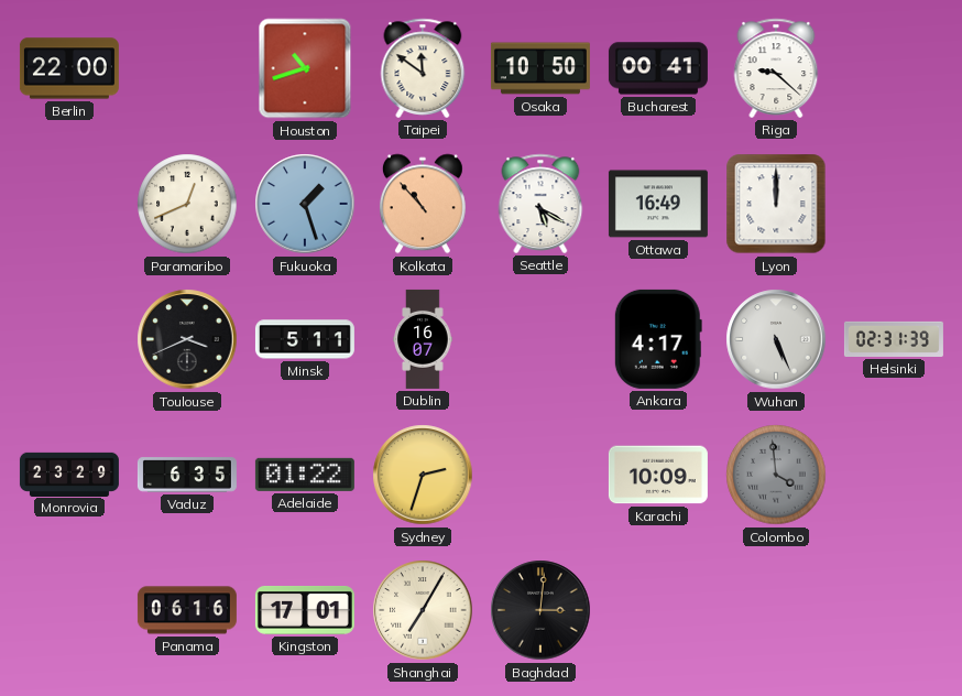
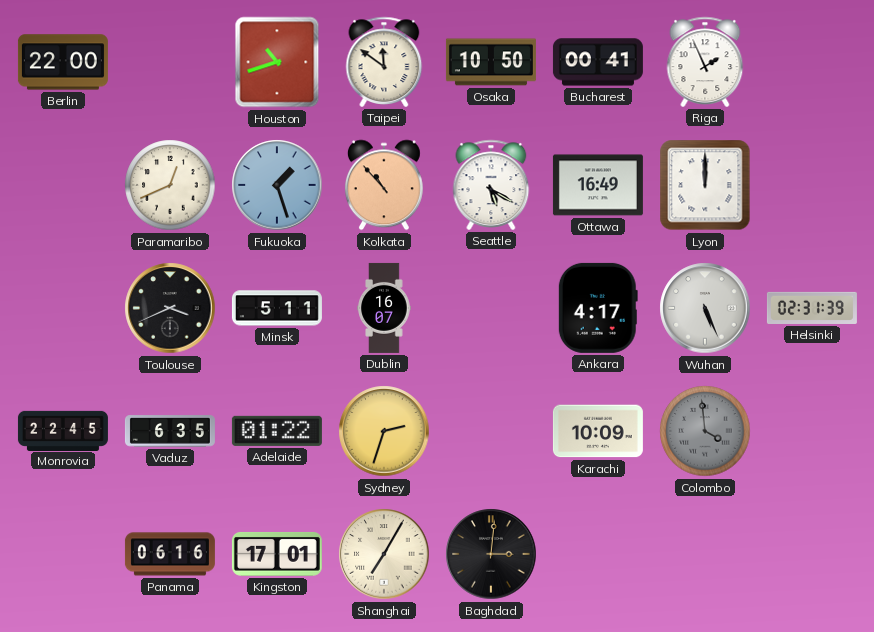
Riga: 9:22 -> 1:56
Monrovia: 23:29 -> 22:45
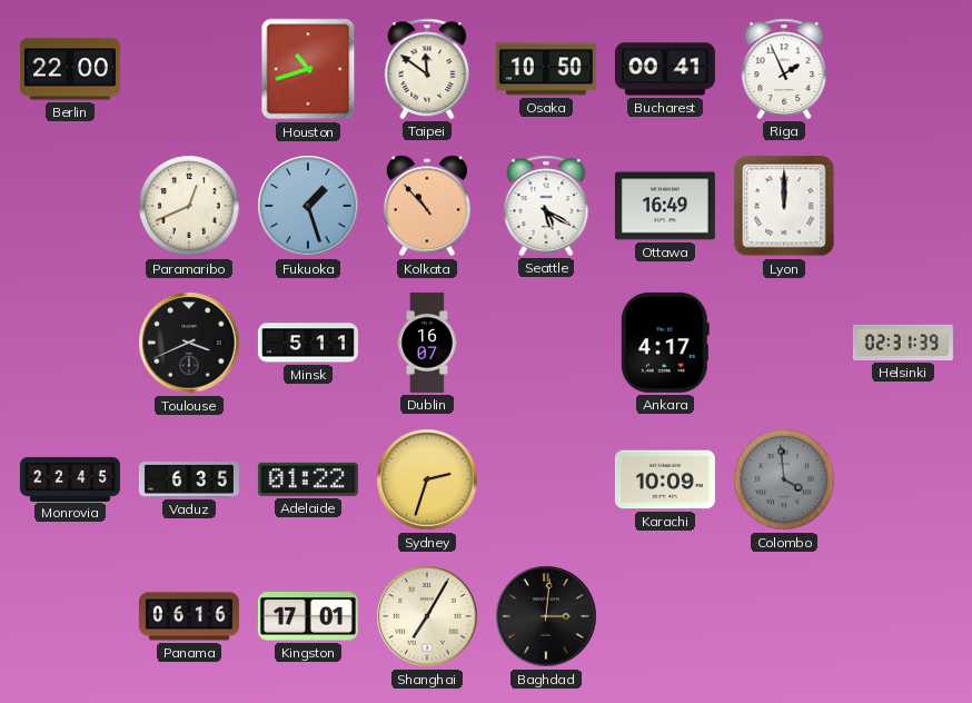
Wuhan: 5:26 -> none
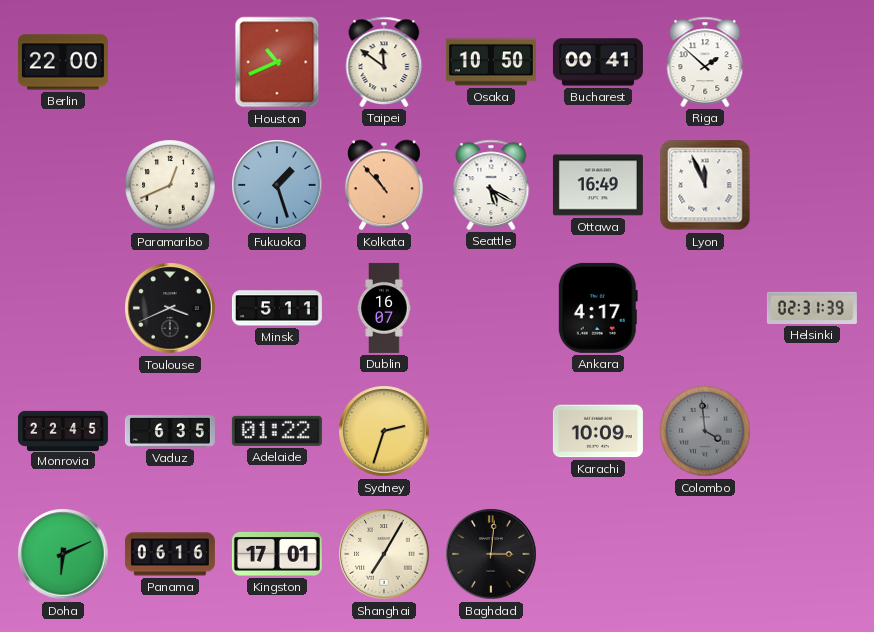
Houston: 10:42 -> 10:41
Riga: 1:56 -> 1:52
Lyon: 12:00 -> 11:56
Doha: none -> 6:11
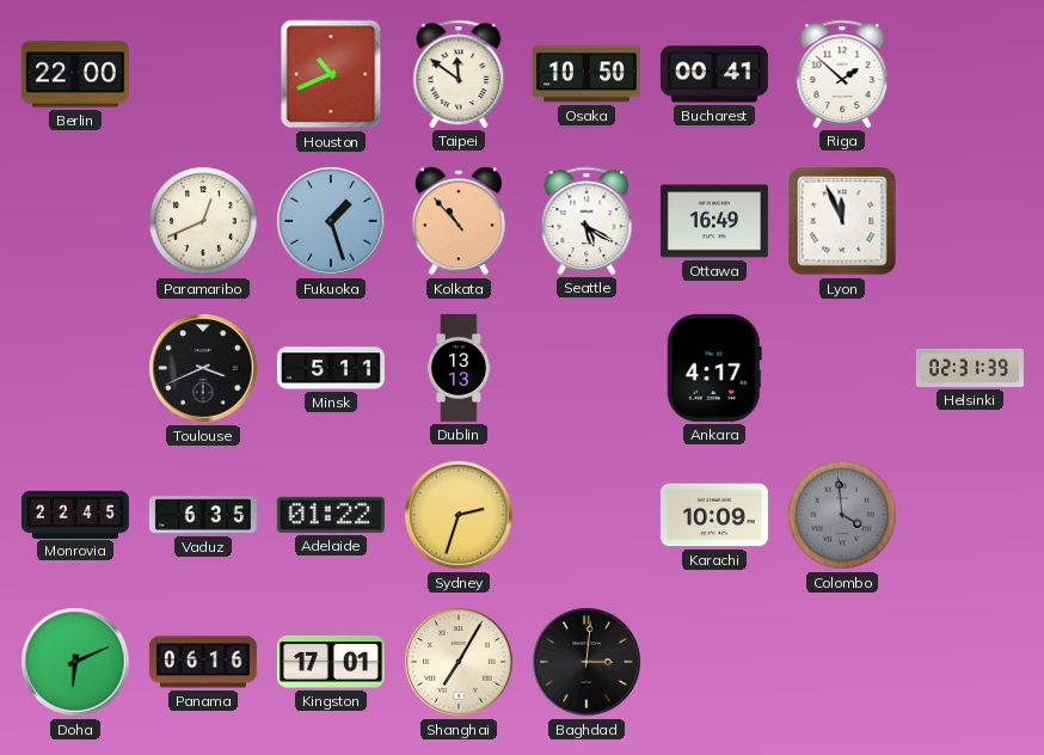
Dublin: 16:07 -> 13:13
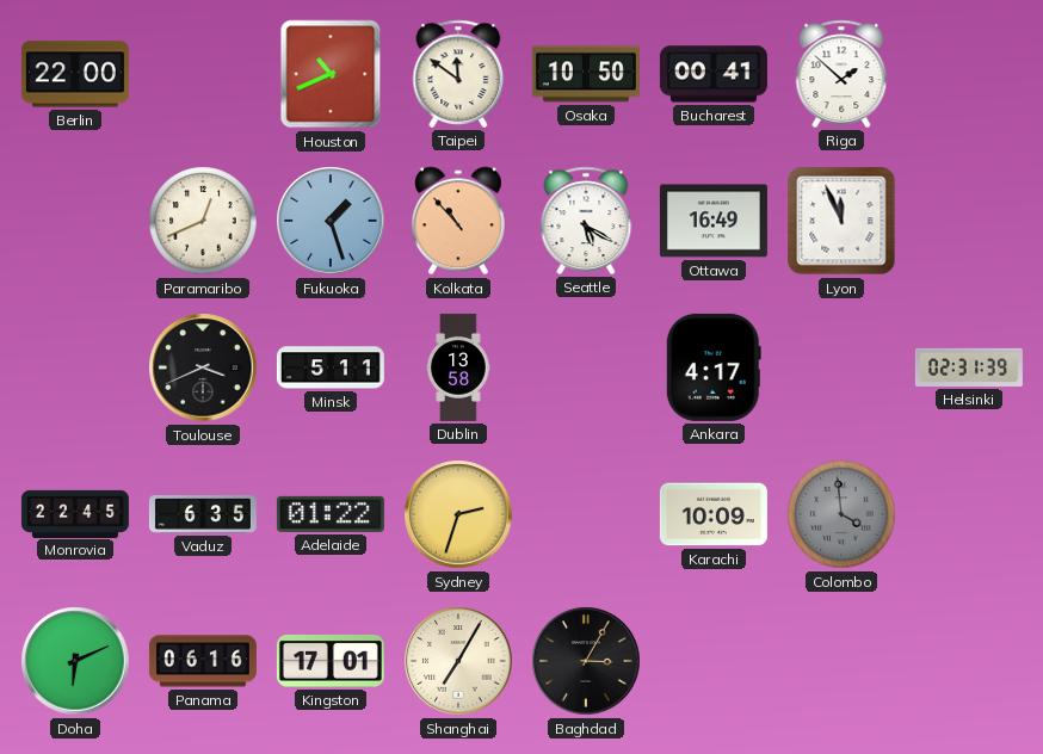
Dublin: 13:13 -> 13:58
Baghdad: 3:01 -> 3:05
